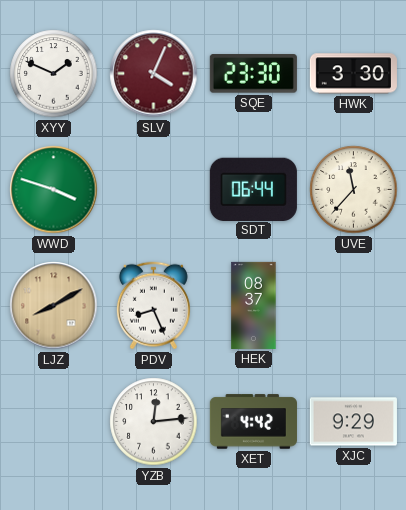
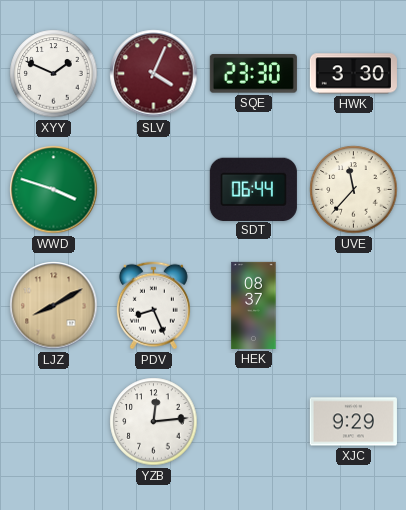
XET: 4:42 -> none
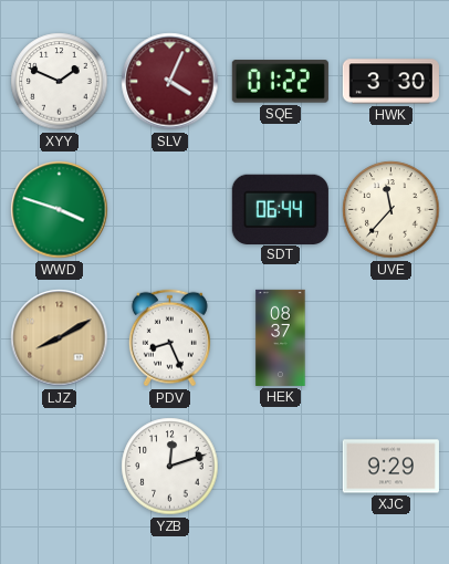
SQE: 23:30 -> 01:22
YZB: 12:14 -> 12:12
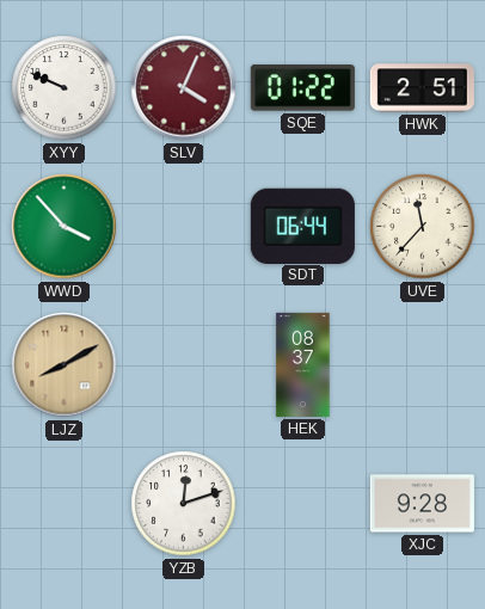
XYY: 1:49 -> 9:49
HWK: 3:30 -> 2:51
WWD: 3:48 -> 3:53
PDV: 8:26 -> none
XJC: 9:29 -> 9:28
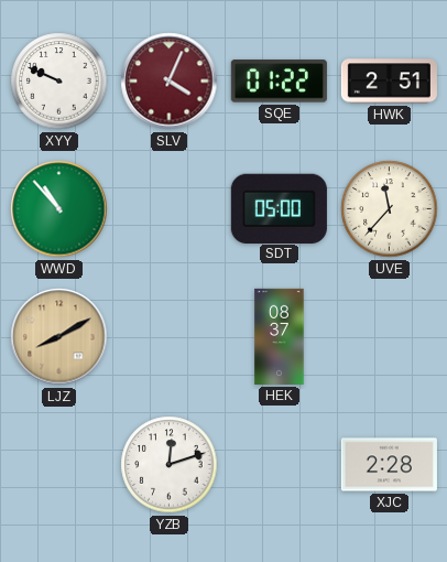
WWD: 3:53 -> 10:53
SDT: 06:44 -> 05:00
XJC: 9:28 -> 2:28
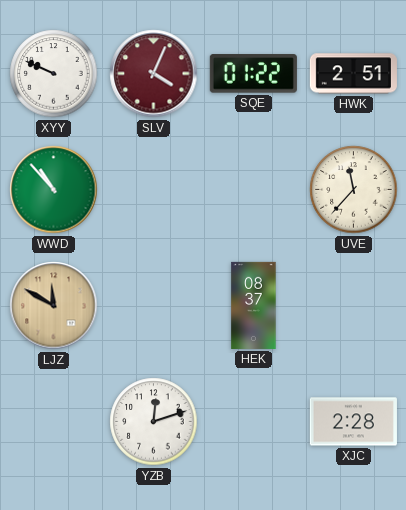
SDT: 05:00 -> none
LJZ: 8:10 -> 11:50
